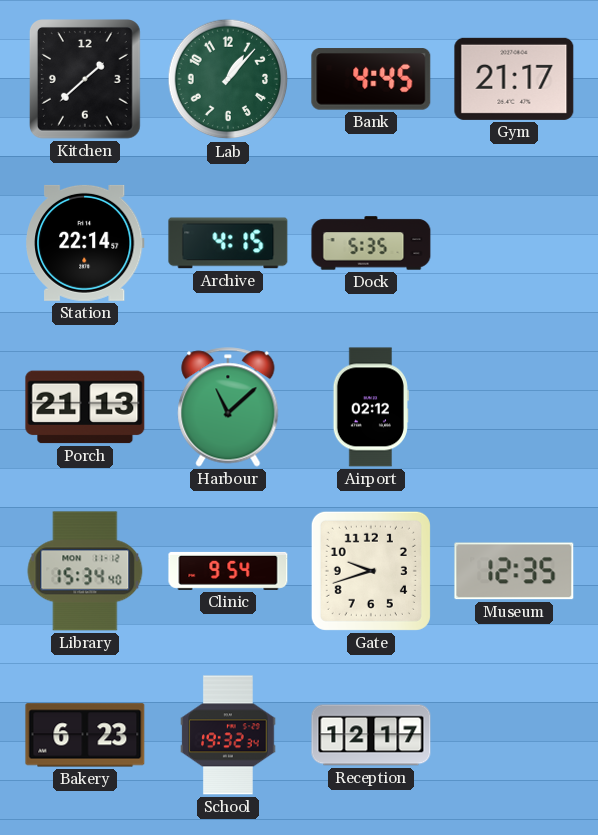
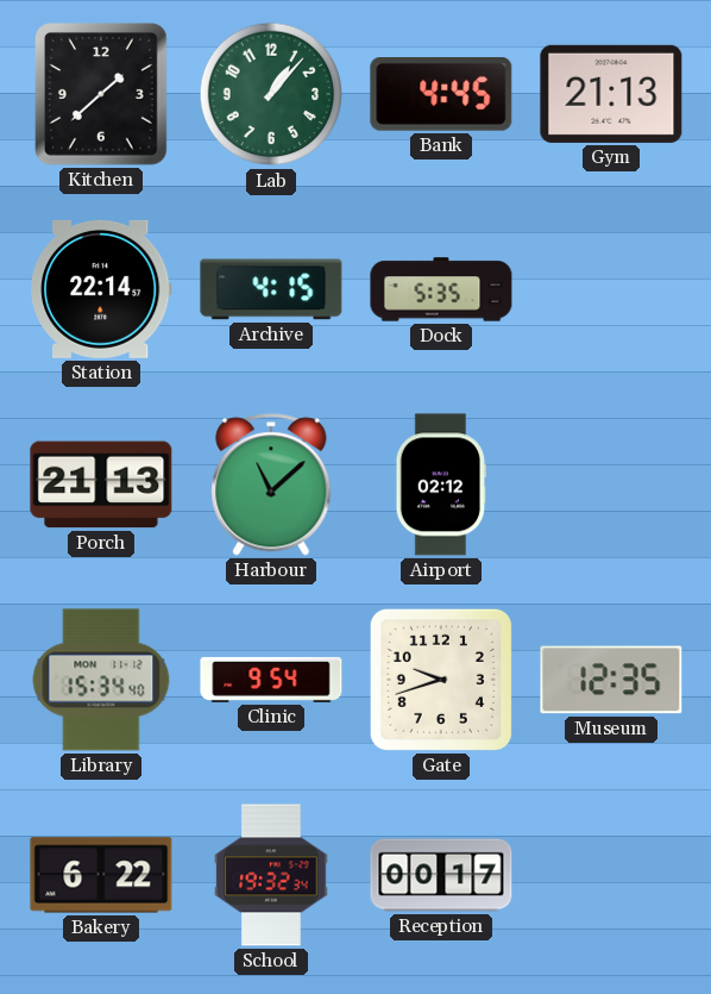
Gym: 21:17 -> 21:13
Bakery: 6:23 -> 6:22
Reception: 12:17 -> 00:17
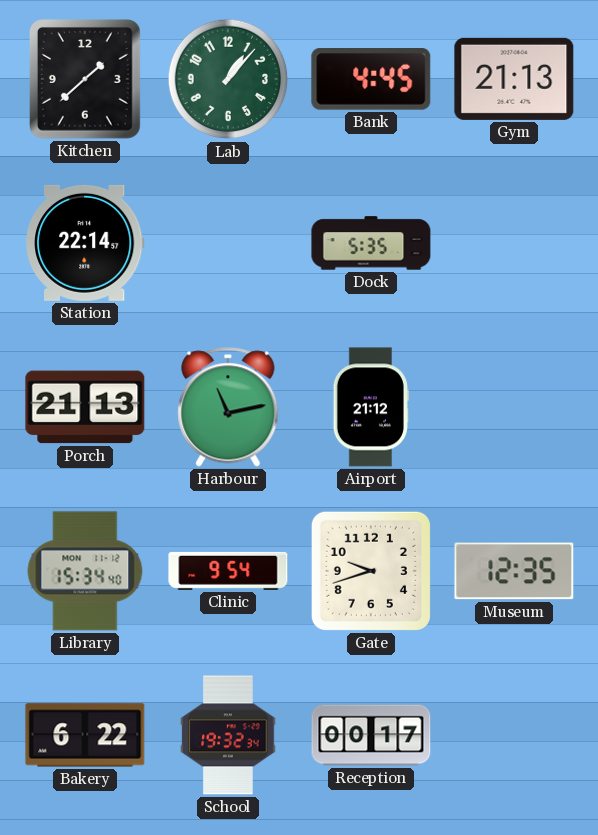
Archive: 4:15 -> none
Harbour: 11:08 -> 11:13
Airport: 02:12 -> 21:12
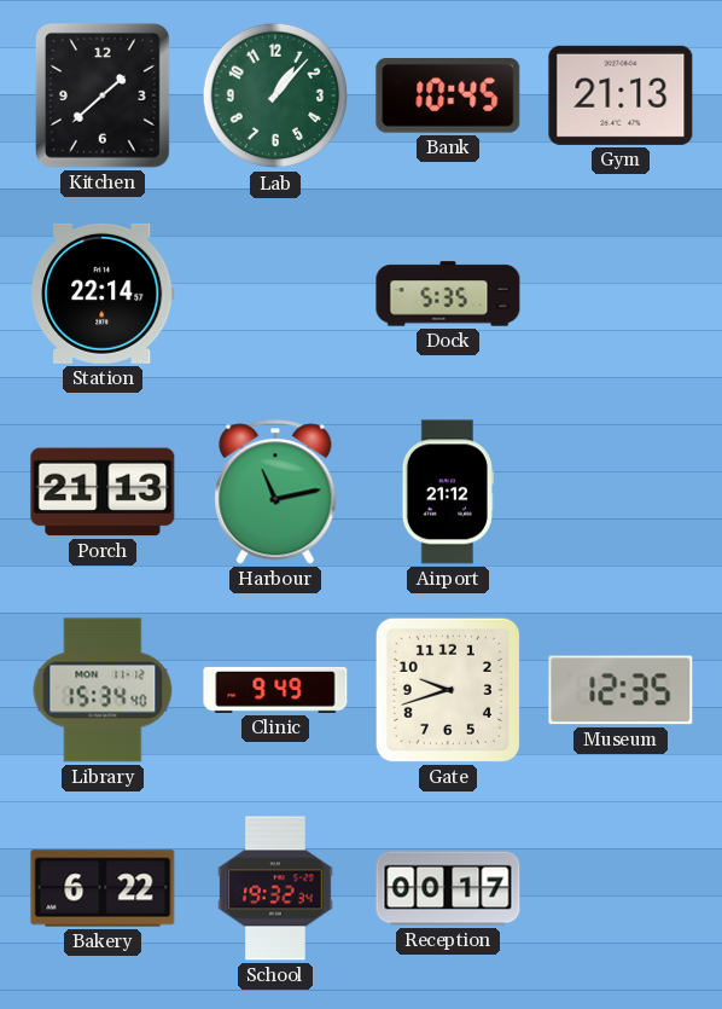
Bank: 4:45 -> 10:45
Clinic: 9:54 -> 9:49
